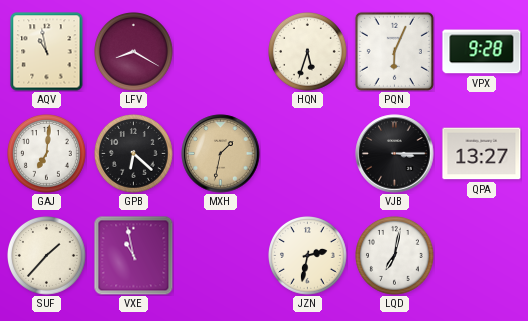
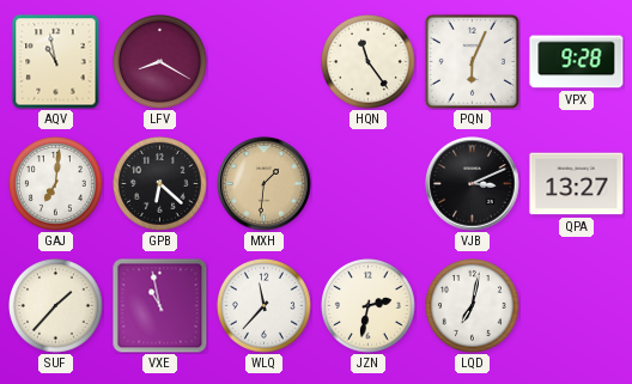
HQN: 5:33 -> 11:24
MXH: 1:32 -> 1:31
VJB: 3:15 -> 3:11
WLQ: none -> 11:37
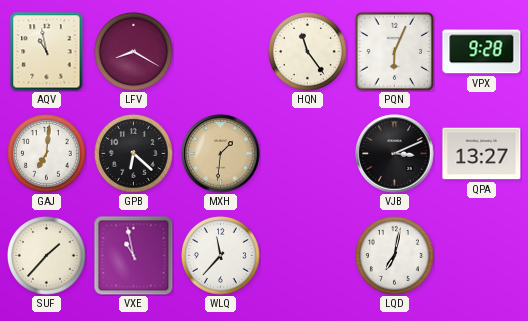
JZN: 2:32 -> none
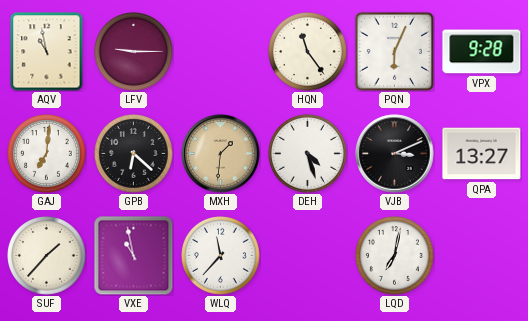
LFV: 8:20 -> 9:15
DEH: none -> 4:27
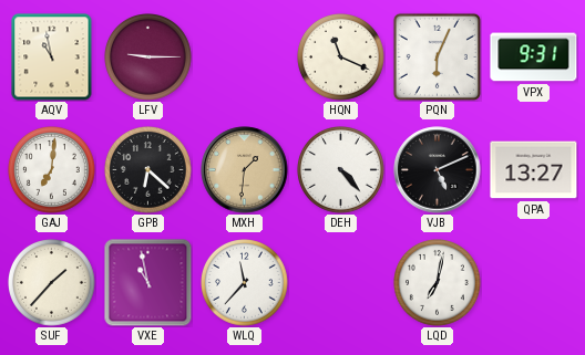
HQN: 11:24 -> 11:19
VPX: 9:28 -> 9:31
DEH: 4:27 -> 4:23
VJB: 3:11 -> 5:11
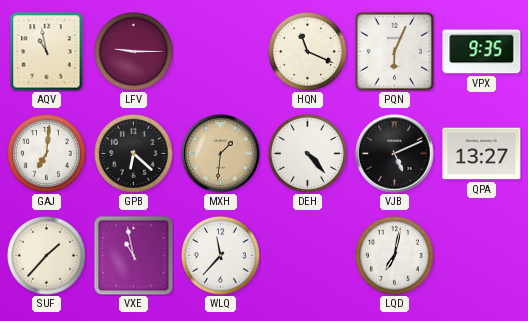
VPX: 9:31 -> 9:35
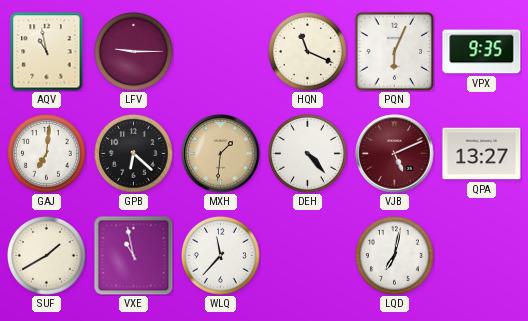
VJB dial: black -> burgundy
SUF: 1:37 -> 1:40
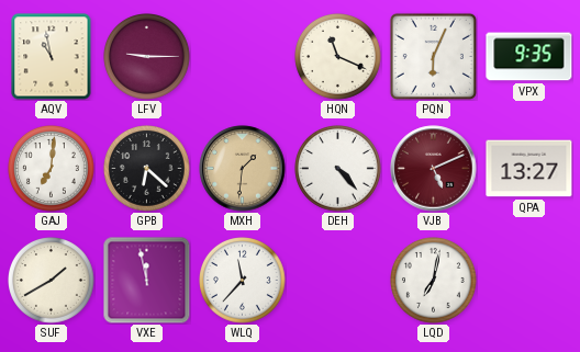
VXE: 10:58 -> 11:58
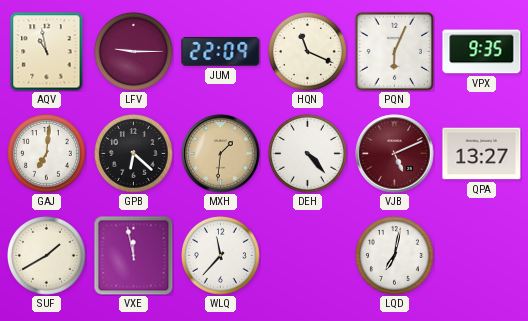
JUM: none -> 22:09
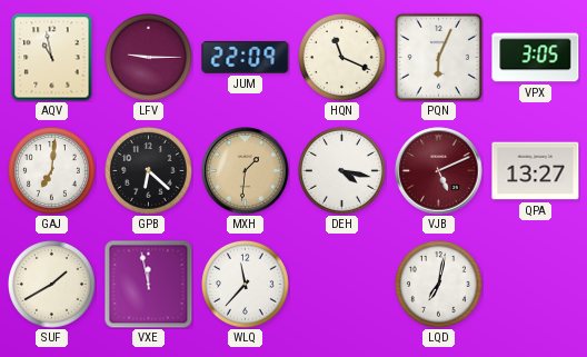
VPX: 9:35 -> 3:05
DEH: 4:23 -> 4:17
